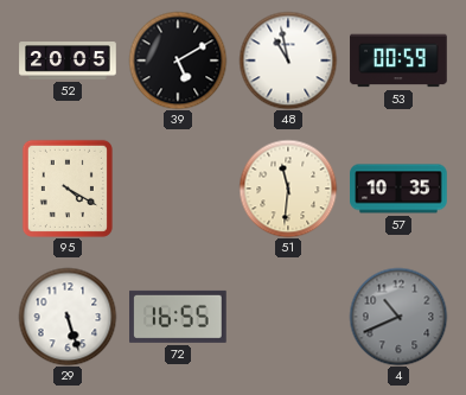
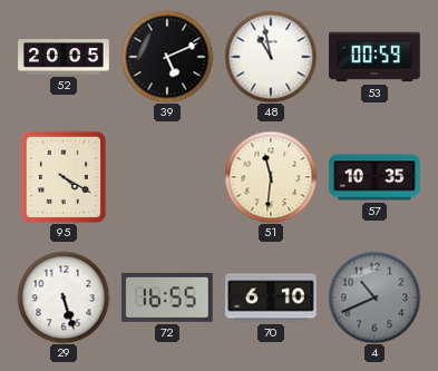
39: 5:10 -> 5:11
70: none -> 6:10
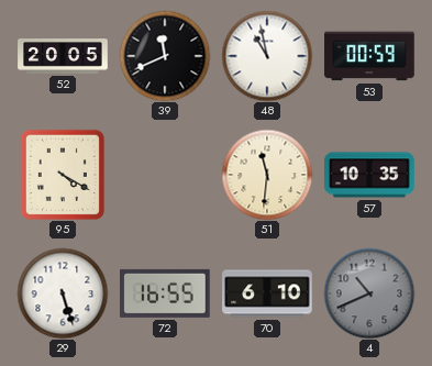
39: 5:11 -> 11:41
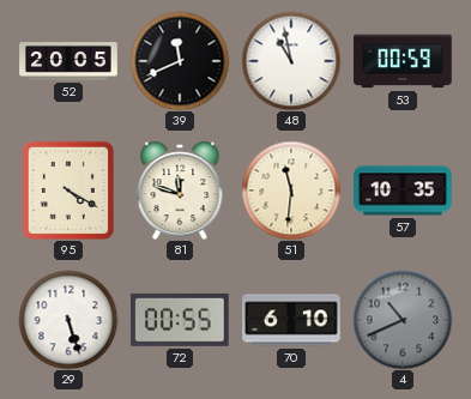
81: none -> 11:48
72: 16:55 -> 00:55
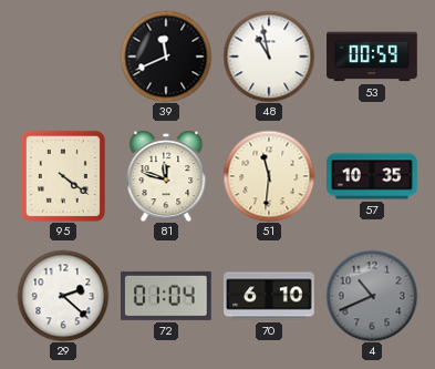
52: 20:05 -> none
95: 4:20 -> 4:21
29: 5:27 -> 2:22
72: 00:55 -> 01:04
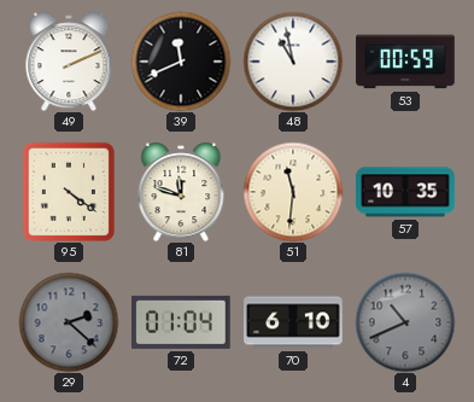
49: none -> 2:11
29 dial: white -> grey
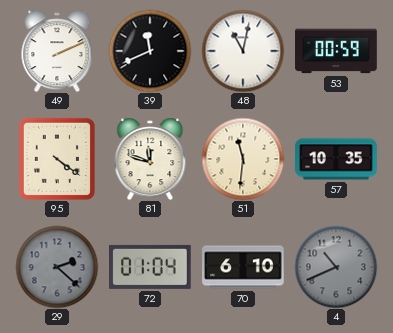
48: 10:58 -> 11:02
